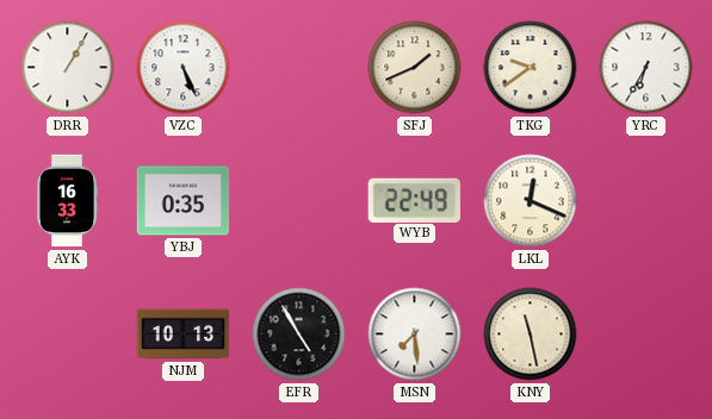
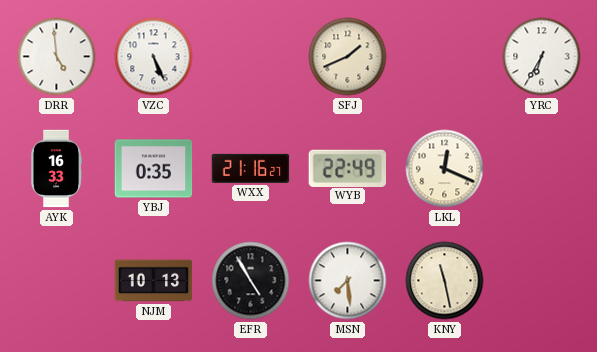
DRR: 1:05 -> 4:59
TKG: 9:39 -> none
WXX: none -> 21:16
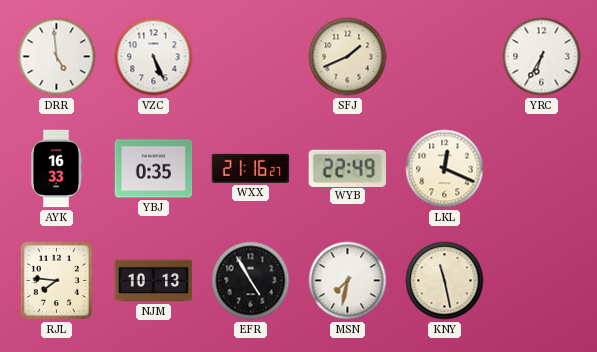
RJL: none -> 7:46
MSN: 7:29 -> 7:32
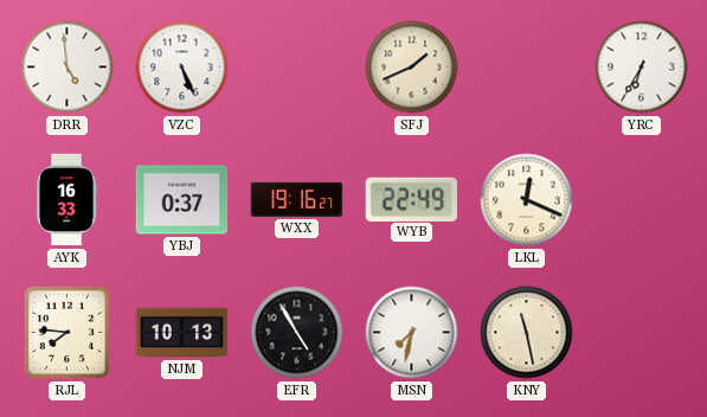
YBJ: 0:35 -> 0:37
WXX: 21:16 -> 19:16
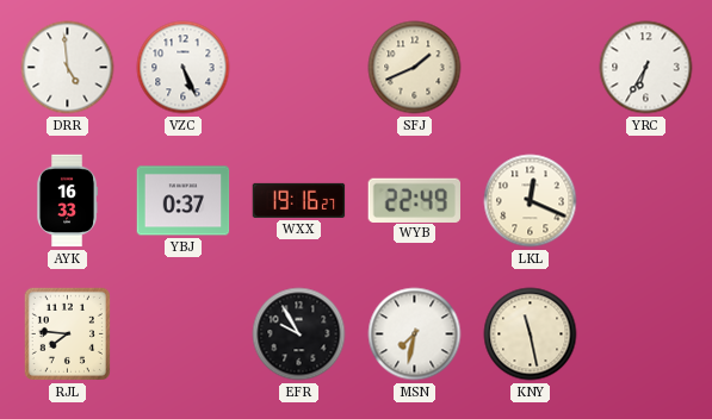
NJM: 10:13 -> none
EFR: 4:55 -> 9:55
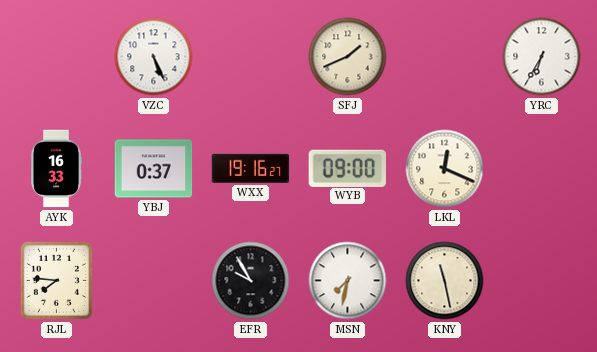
DRR: 4:59 -> none
WYB: 22:49 -> 09:00
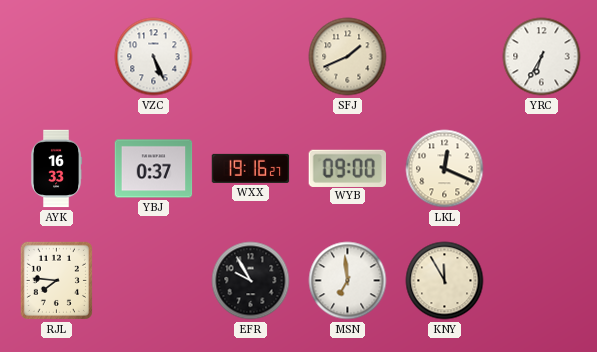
MSN: 7:32 -> 6:59
KNY: 11:28 -> 11:55
